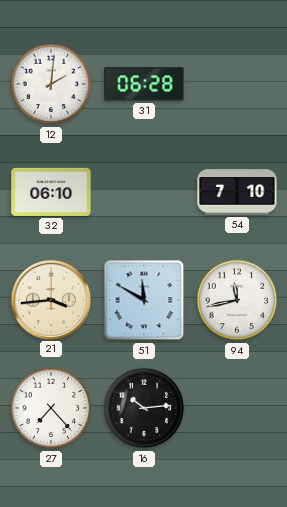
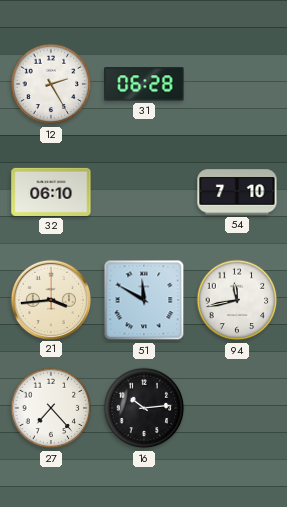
12: 2:01 -> 2:25
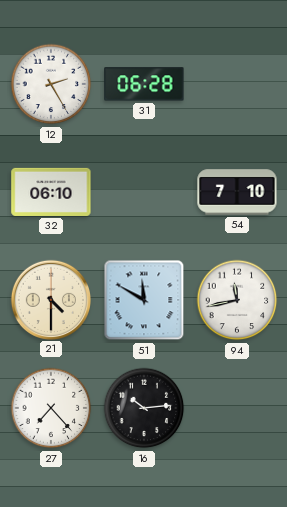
21: 3:44 -> 4:30
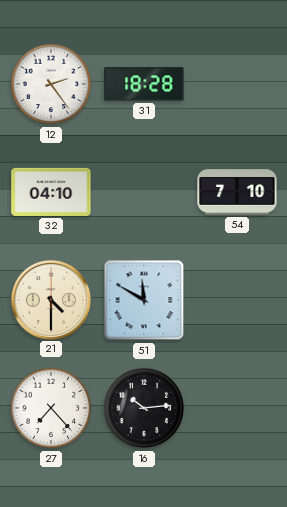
12: 2:25 -> 2:24
31: 06:28 -> 18:28
32: 06:10 -> 04:10
94: 11:43 -> none
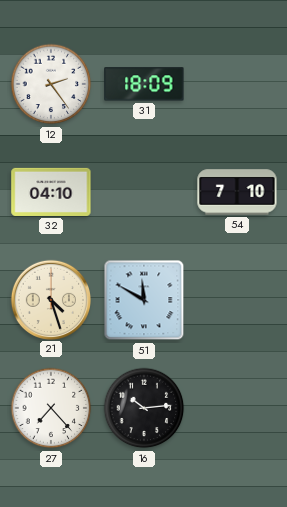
31: 18:28 -> 18:09
21: 4:30 -> 4:27
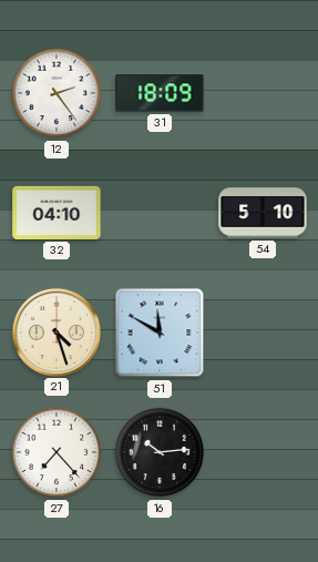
54: 7:10 -> 5:10
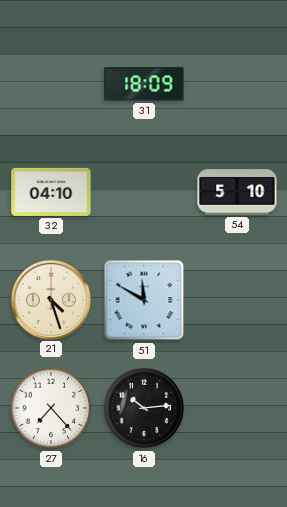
12: 2:24 -> none
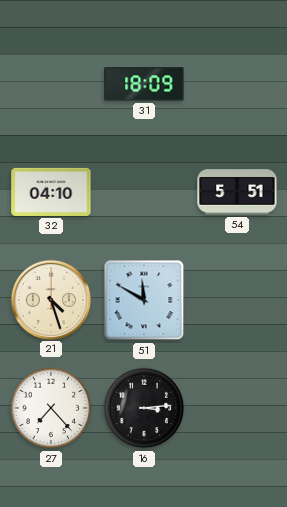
54: 5:10 -> 5:51
16: 10:14 -> 3:14
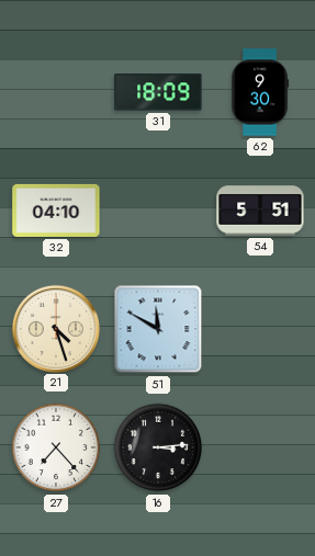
62: none -> 9:30
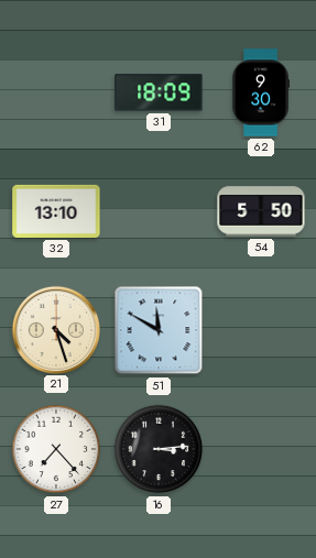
32: 04:10 -> 13:10
54: 5:51 -> 5:50
